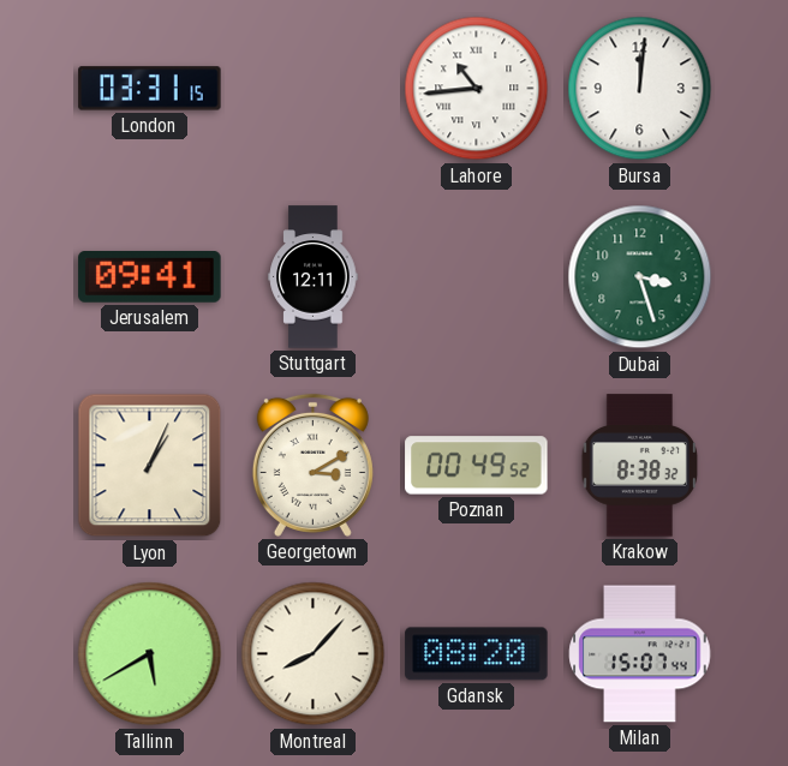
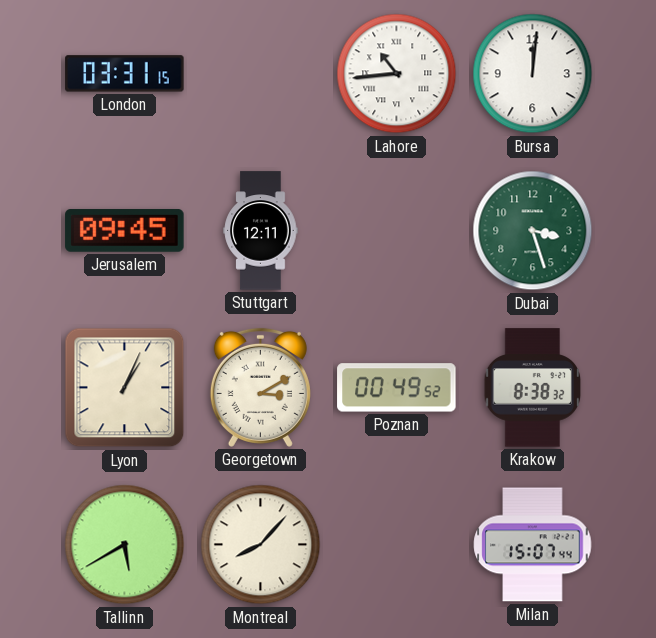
Jerusalem: 09:41 -> 09:45
Gdansk: 08:20 -> none
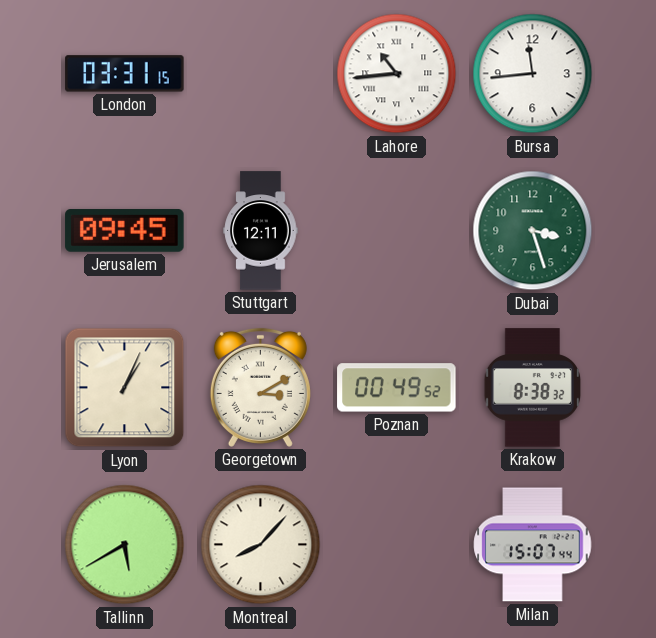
Bursa: 12:01 -> 11:44
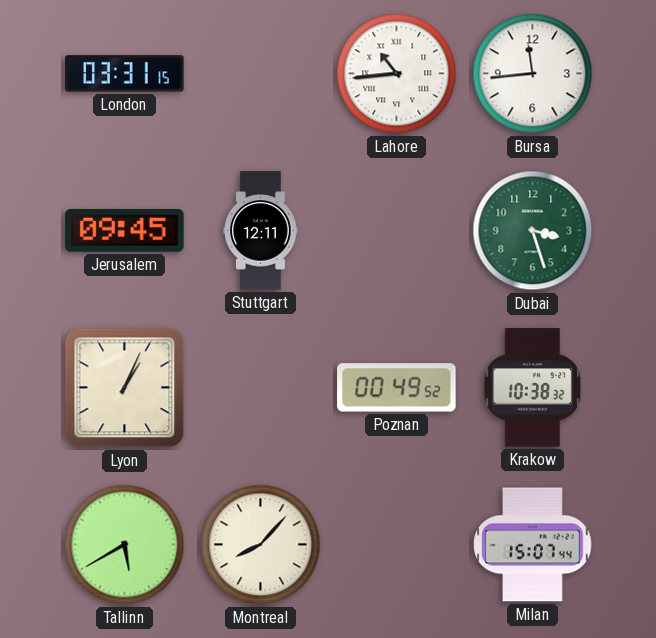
Georgetown: 3:10 -> none
Krakow: 8:38 -> 10:38
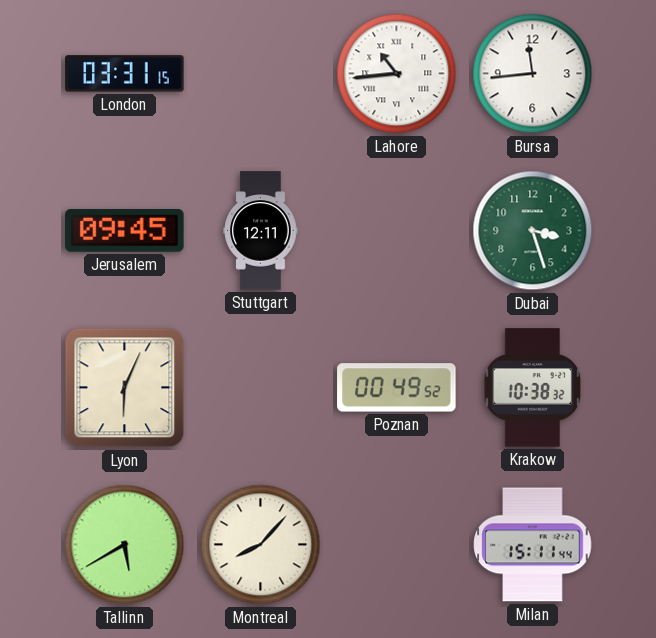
Lyon: 1:04 -> 6:04
Milan: 15:07 -> 15:11
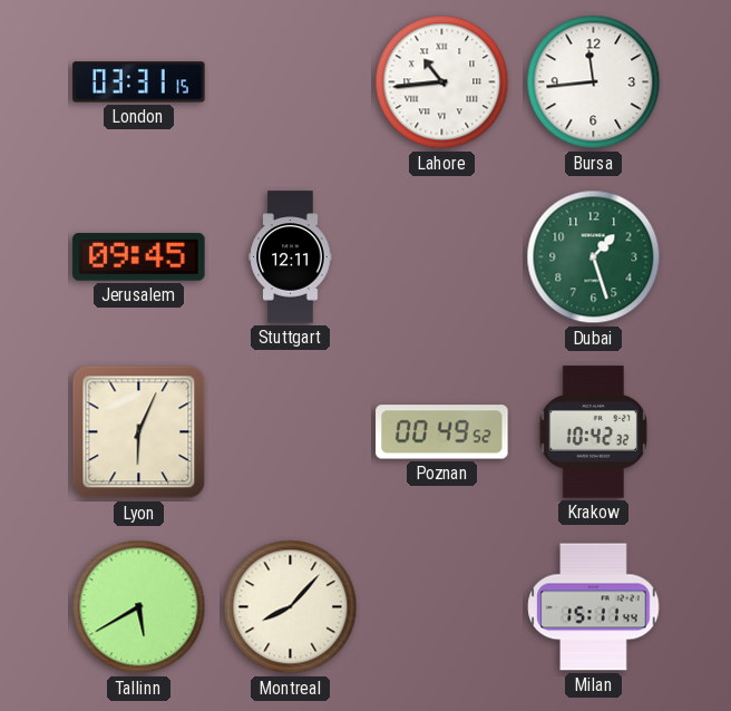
Dubai: 3:27 -> 1:27
Krakow: 10:38 -> 10:42
